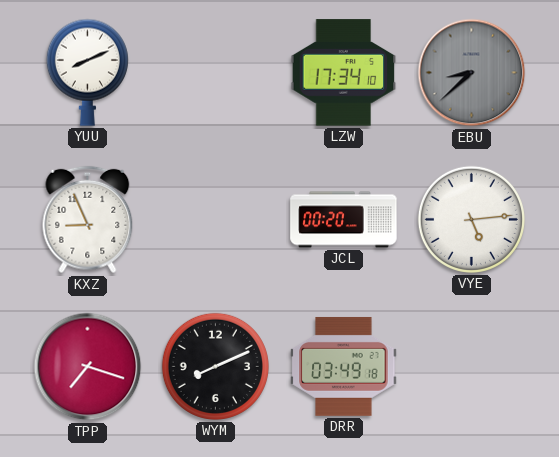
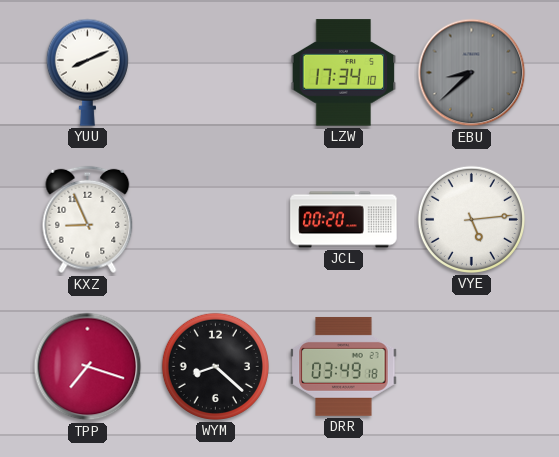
WYM: 8:11 -> 8:22
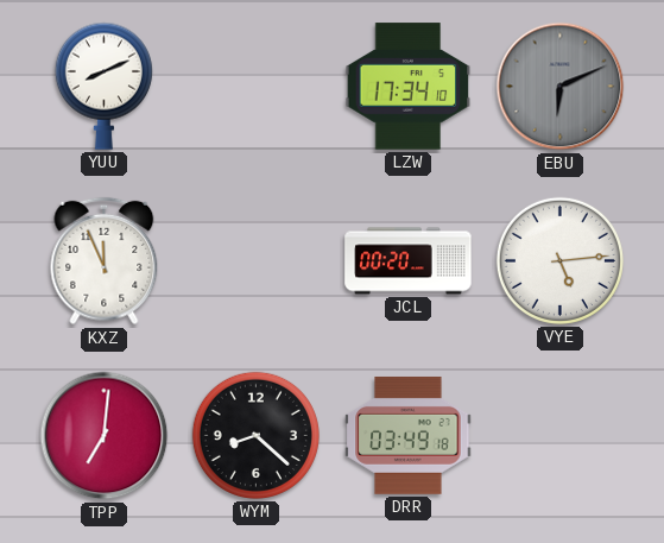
EBU: 8:38 -> 6:11
KXZ: 8:56 -> 11:56
TPP: 7:18 -> 7:01
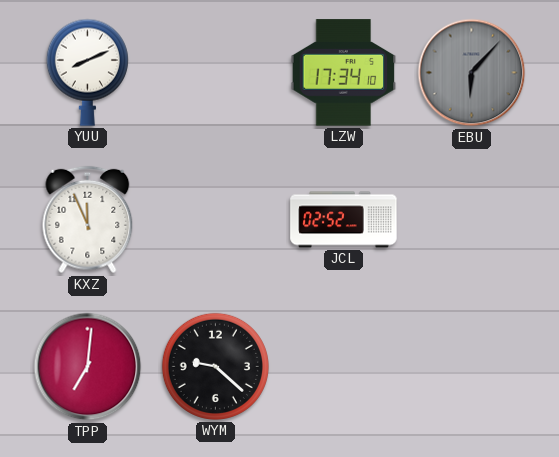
EBU: 6:11 -> 6:07
JCL: 00:20 -> 02:52
VYE: 5:14 -> none
WYM: 8:22 -> 9:22
DRR: 03:49 -> none
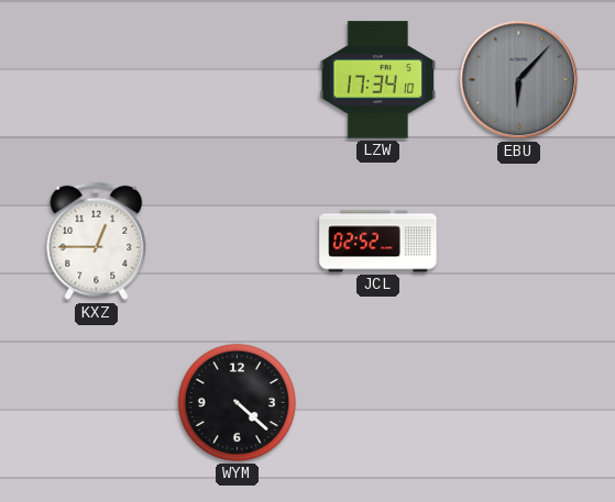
YUU: 8:11 -> none
KXZ: 11:56 -> 12:45
TPP: 7:01 -> none
WYM: 9:22 -> 4:22
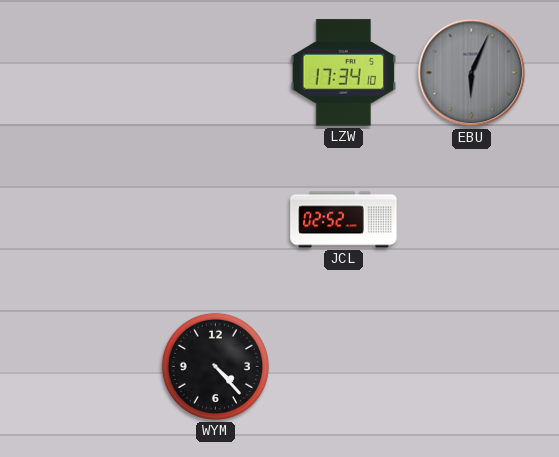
EBU: 6:07 -> 6:04
KXZ: 12:45 -> none
WYM: 4:22 -> 4:23
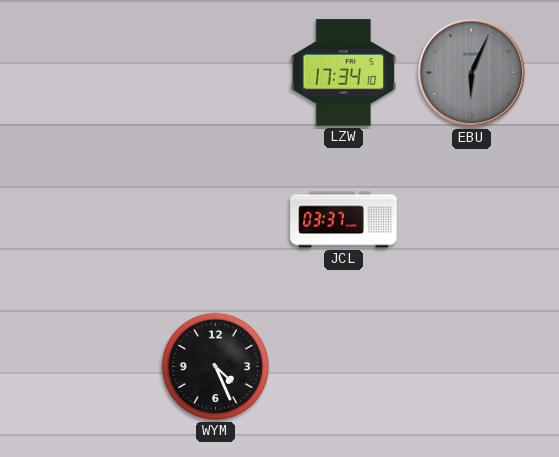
JCL: 02:52 -> 03:37
WYM: 4:23 -> 4:26
